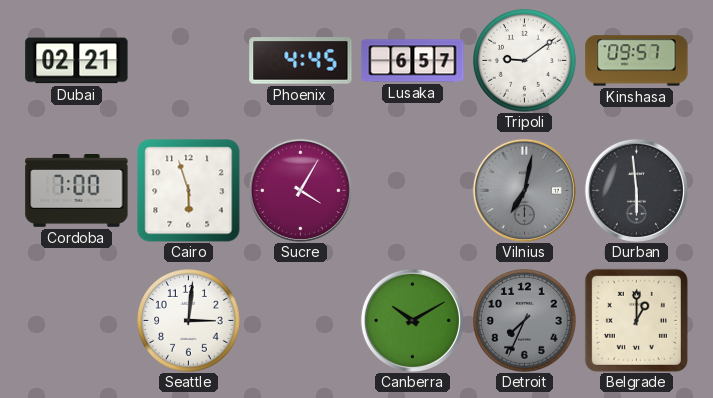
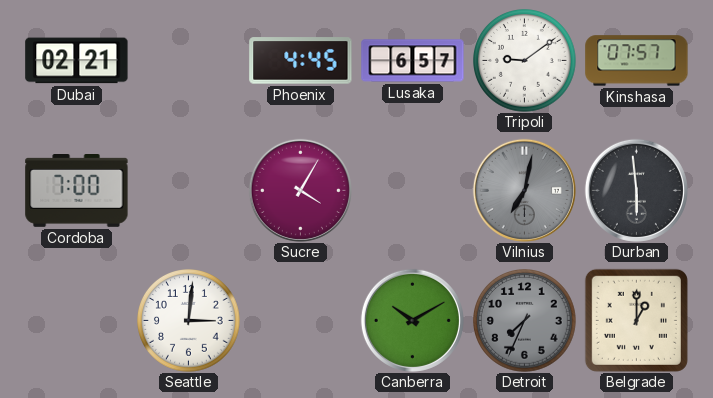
Kinshasa: 09:57 -> 07:57
Cairo: 5:57 -> none
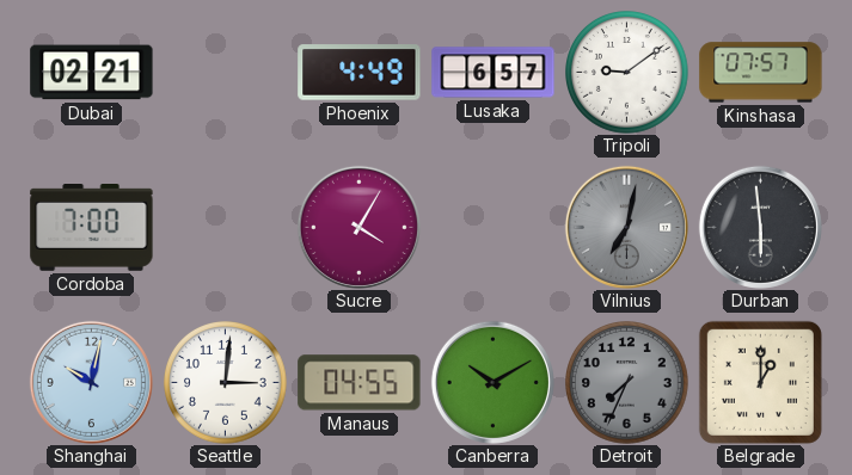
Phoenix: 4:45 -> 4:49
Shanghai: none -> 10:02
Manaus: none -> 04:55
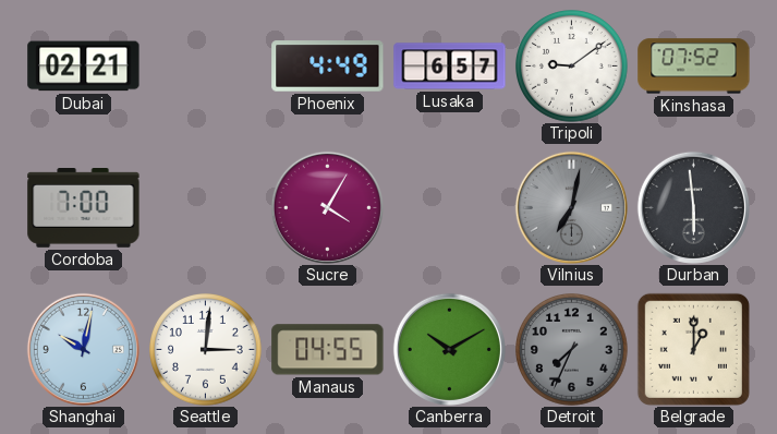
Kinshasa: 07:57 -> 07:52
